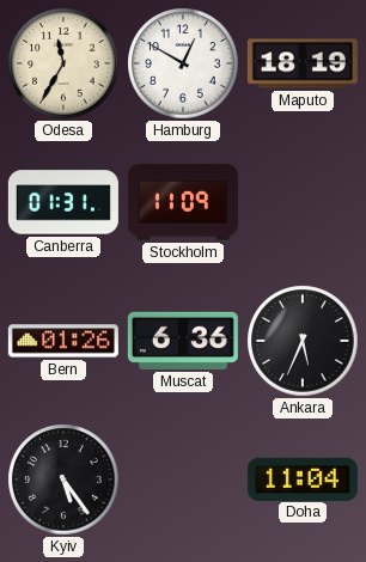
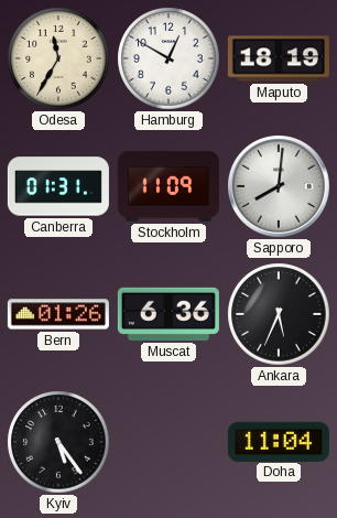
Sapporo: none -> 8:01
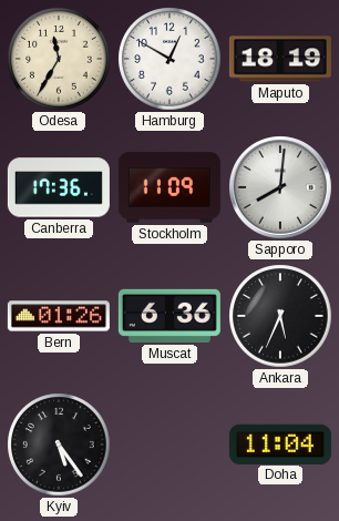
Canberra: 01:31 -> 17:36
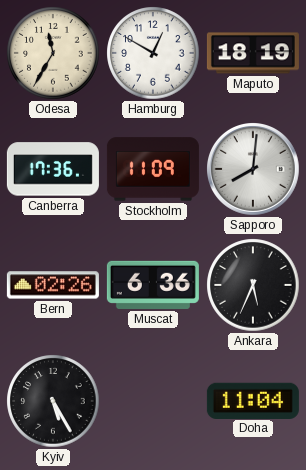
Bern: 01:26 -> 02:26
Kyiv: 5:24 -> 5:25
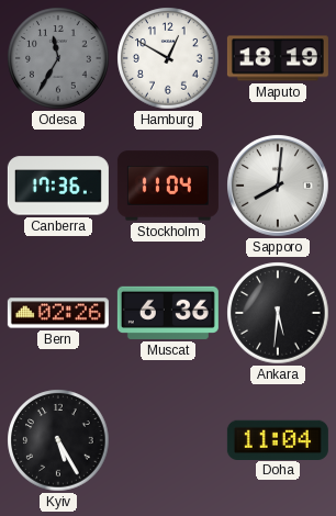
Odesa dial: cream -> grey
Stockholm: 11:09 -> 11:04
Ankara: 5:34 -> 5:31
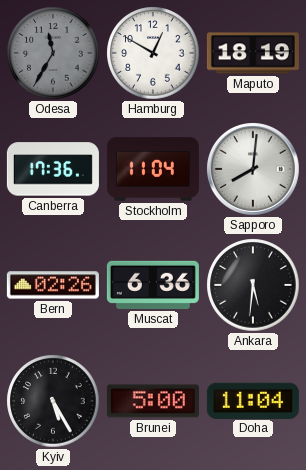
Brunei: none -> 5:00
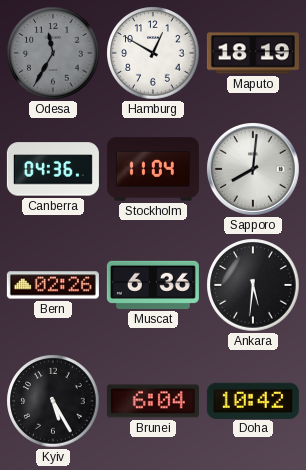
Canberra: 17:36 -> 04:36
Brunei: 5:00 -> 6:04
Doha: 11:04 -> 10:42
